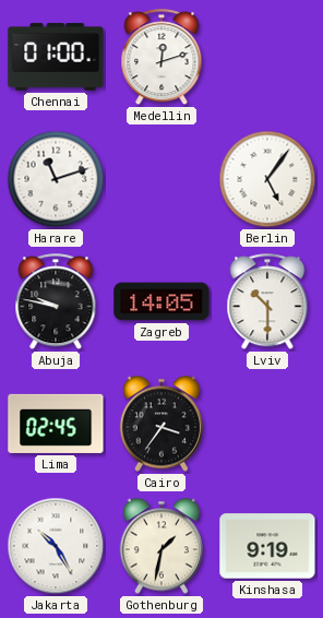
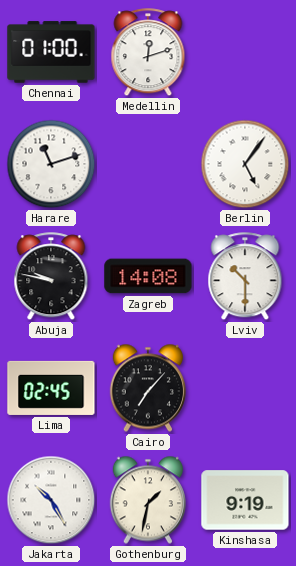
Zagreb: 14:05 -> 14:08
Cairo: 3:36 -> 7:07
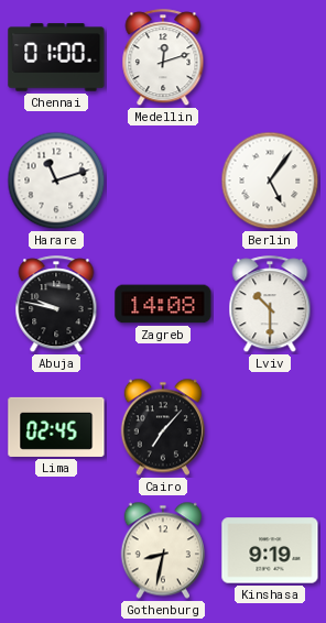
Jakarta: 10:25 -> none
Gothenburg: 1:32 -> 8:32
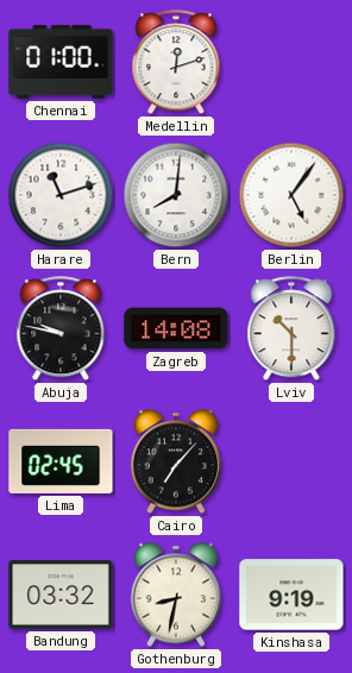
Bern: none -> 8:01
Bandung: none -> 03:32
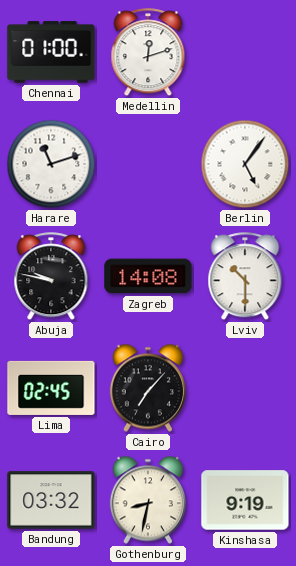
Bern: 8:01 -> none
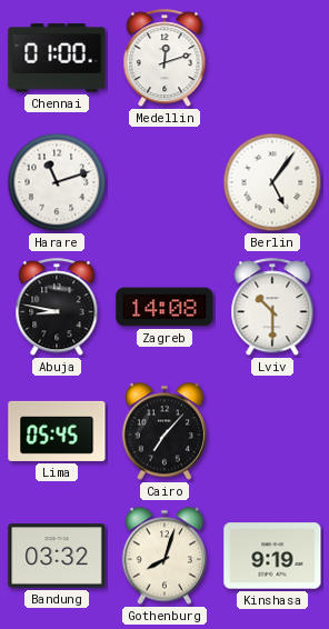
Abuja: 9:47 -> 8:47
Lima: 02:45 -> 05:45
Gothenburg: 8:32 -> 8:03
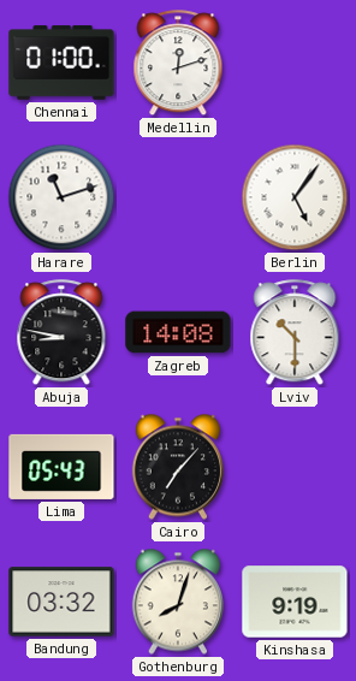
Lima: 05:45 -> 05:43
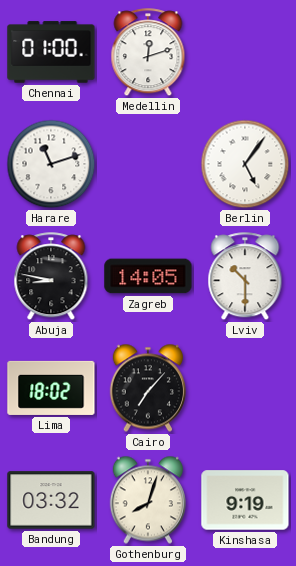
Zagreb: 14:08 -> 14:05
Lima: 05:43 -> 18:02
